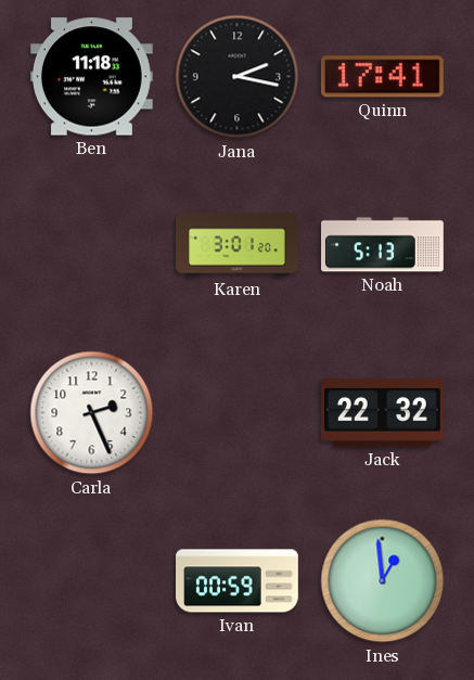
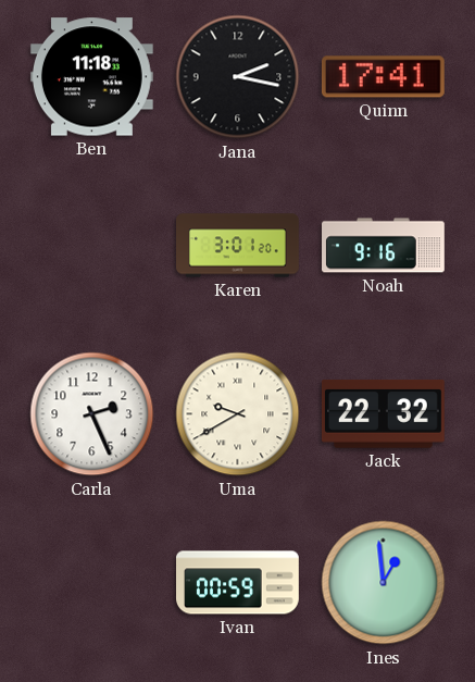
Noah: 5:13 -> 9:16
Uma: none -> 9:40
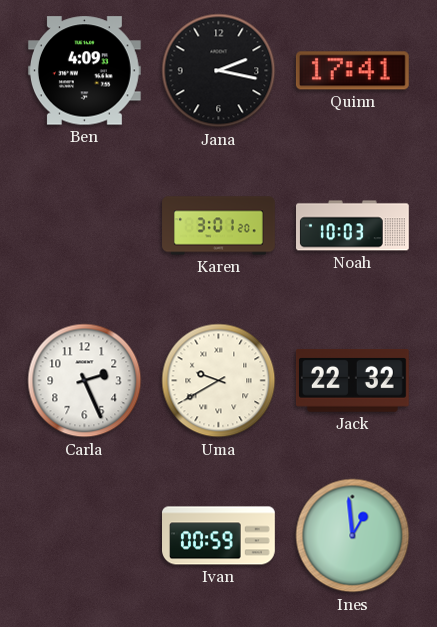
Ben: 11:18 -> 4:09
Noah: 9:16 -> 10:03
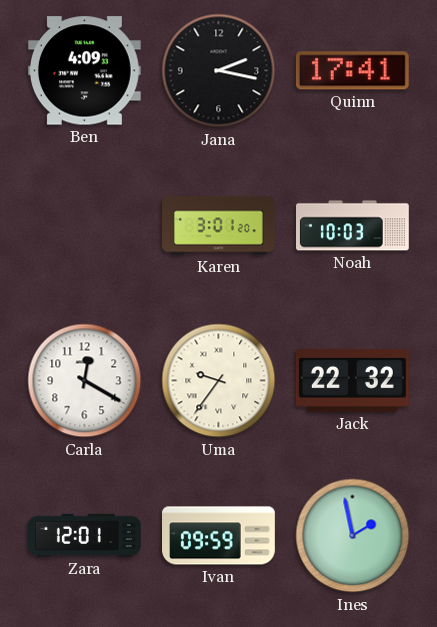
Carla: 2:26 -> 12:20
Uma: 9:40 -> 9:36
Zara: none -> 12:01
Ivan: 00:59 -> 09:59
Ines: 12:59 -> 1:58
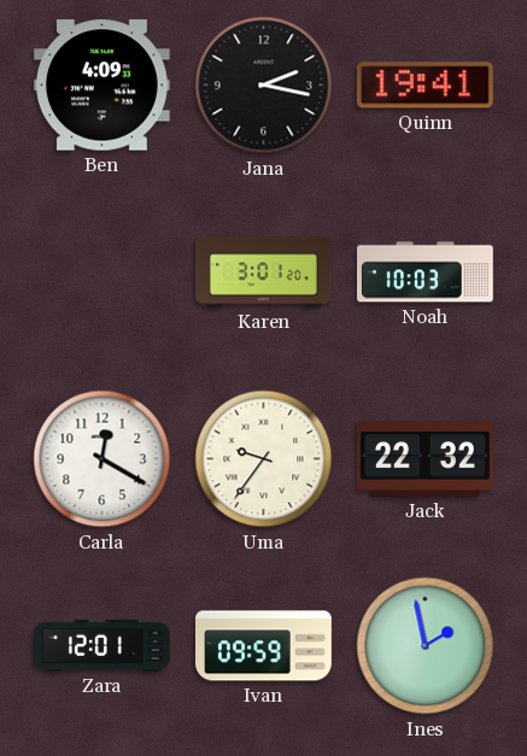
Quinn: 17:41 -> 19:41
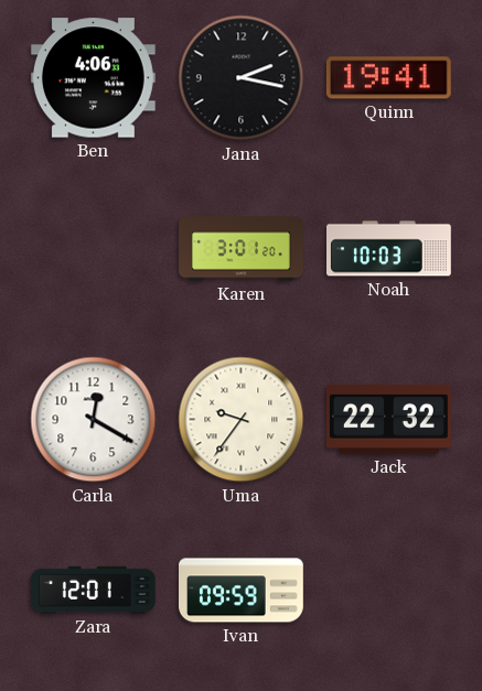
Ben: 4:09 -> 4:06
Ines: 1:58 -> none
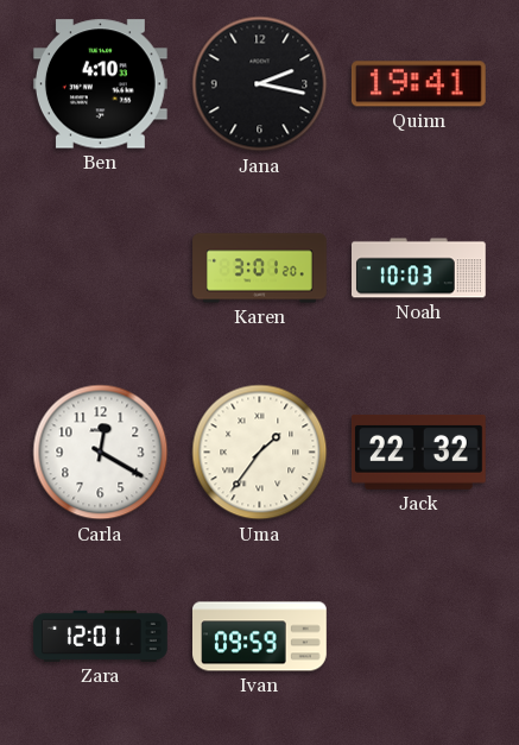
Ben: 4:06 -> 4:10
Uma: 9:36 -> 1:36
